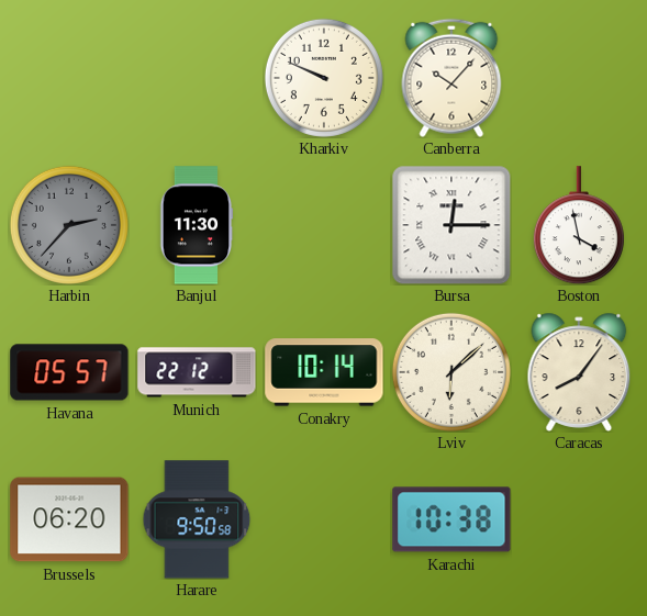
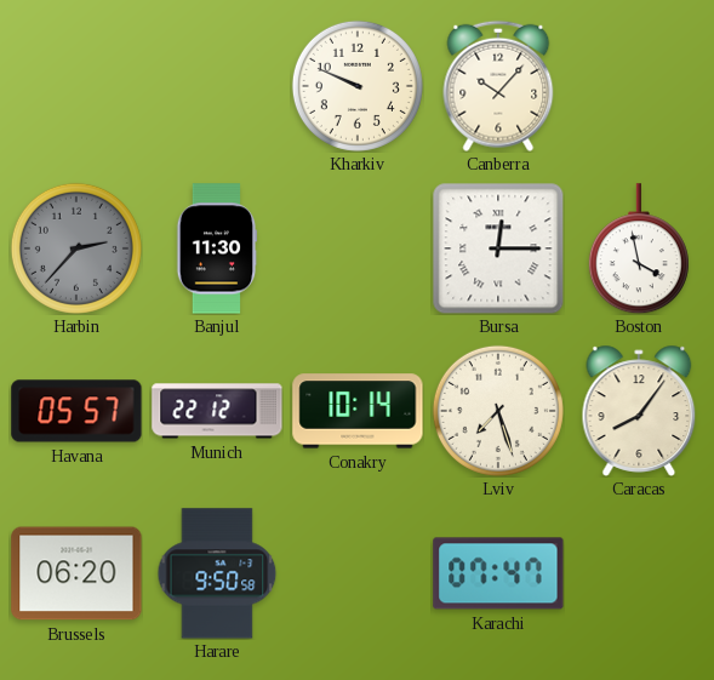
Lviv: 6:08 -> 7:27
Karachi: 10:38 -> 07:47
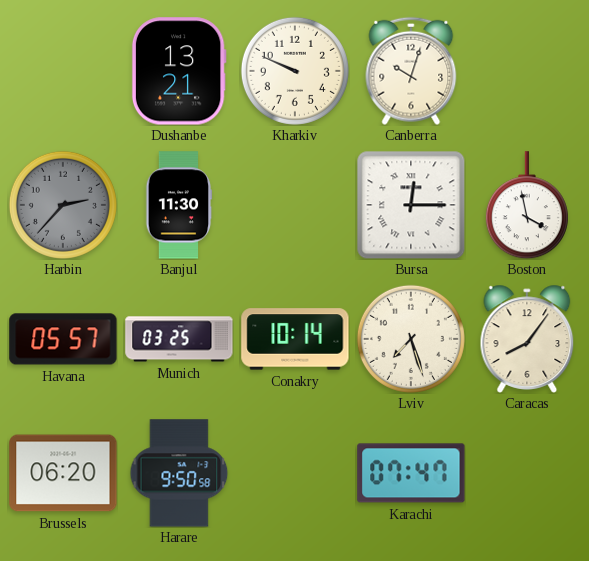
Dushanbe: none -> 13:21
Canberra: 10:07 -> 10:03
Munich: 22:12 -> 03:25
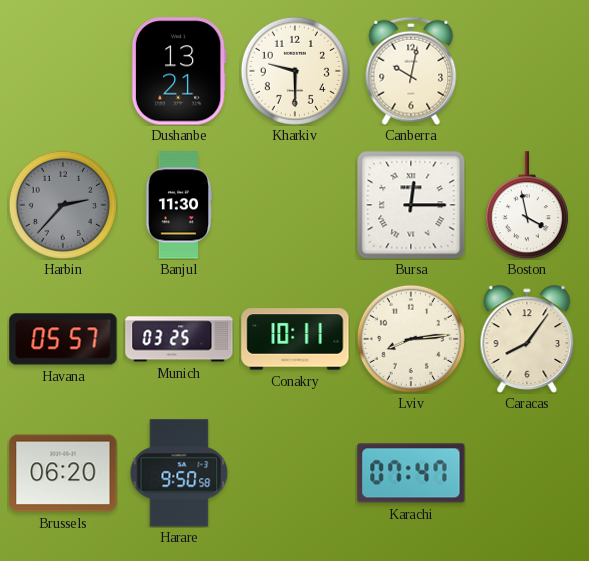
Kharkiv: 9:49 -> 9:30
Canberra: 10:03 -> 10:02
Conakry: 10:14 -> 10:11
Lviv: 7:27 -> 8:14
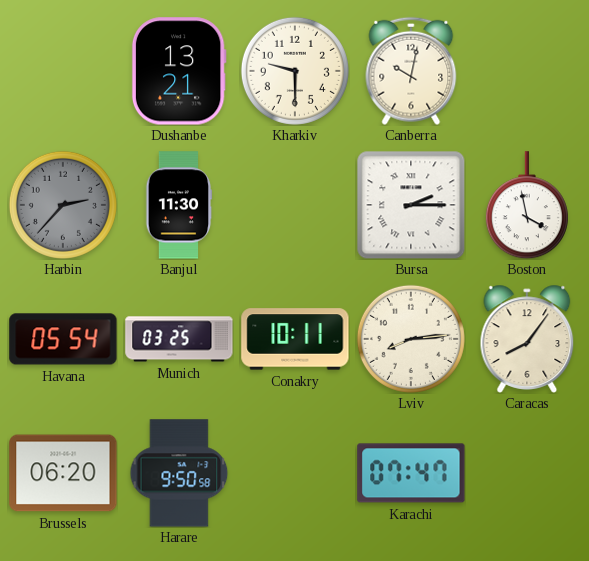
Bursa: 12:15 -> 2:15
Havana: 05:57 -> 05:54
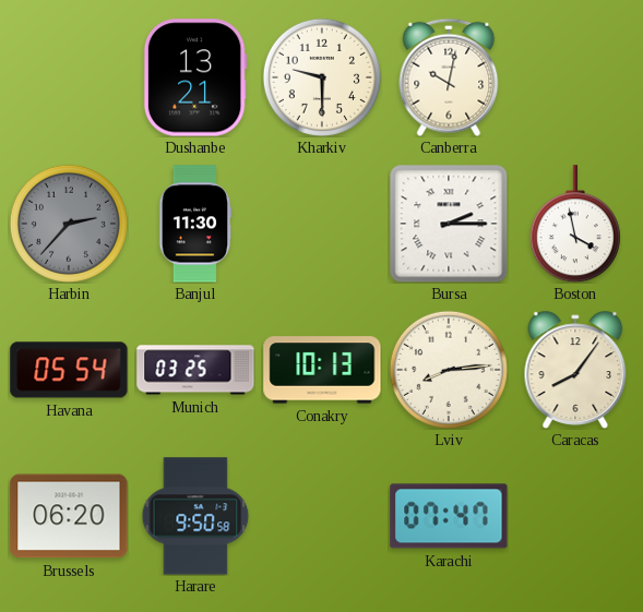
Conakry: 10:11 -> 10:13
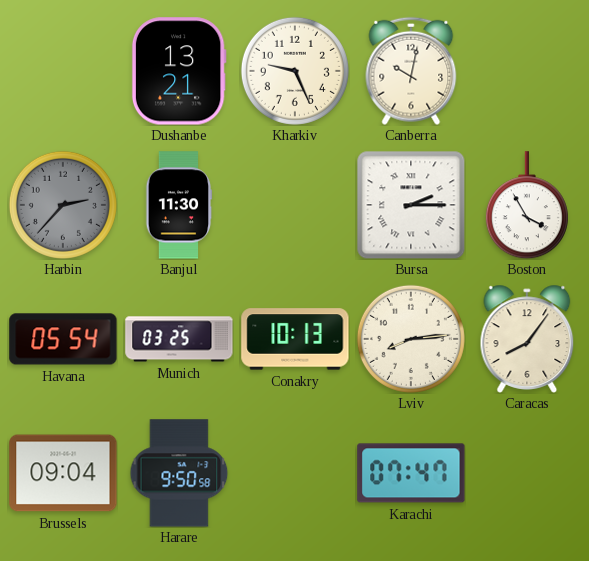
Kharkiv: 9:30 -> 9:26
Boston: 3:58 -> 3:55
Brussels: 06:20 -> 09:04
